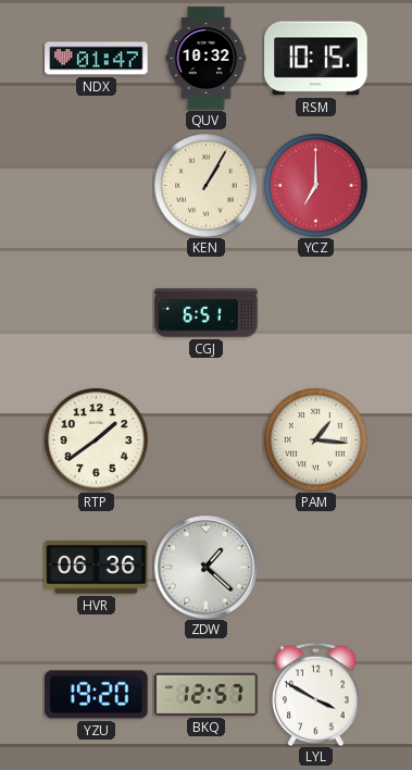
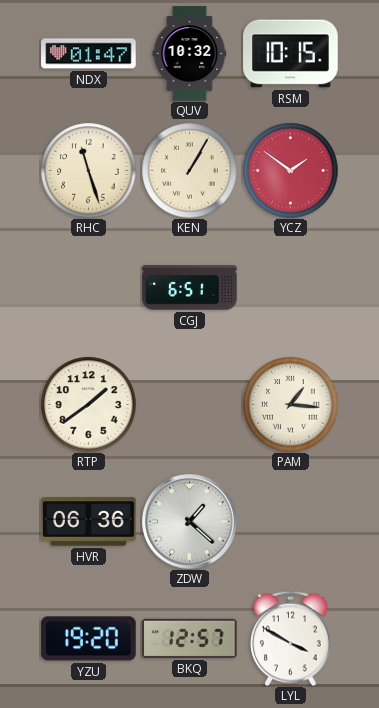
RHC: none -> 11:27
YCZ: 7:00 -> 1:51
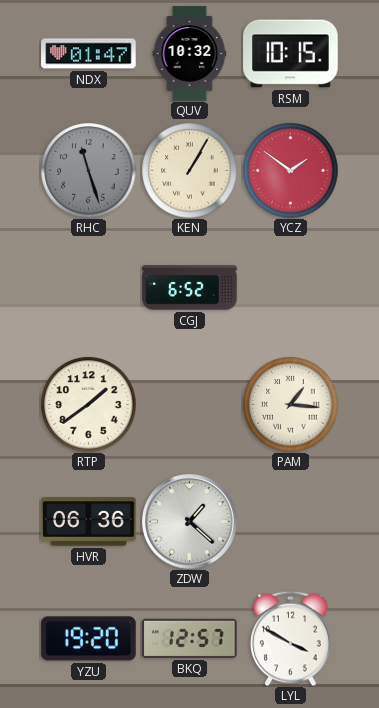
RHC dial: cream -> grey
CGJ: 6:51 -> 6:52
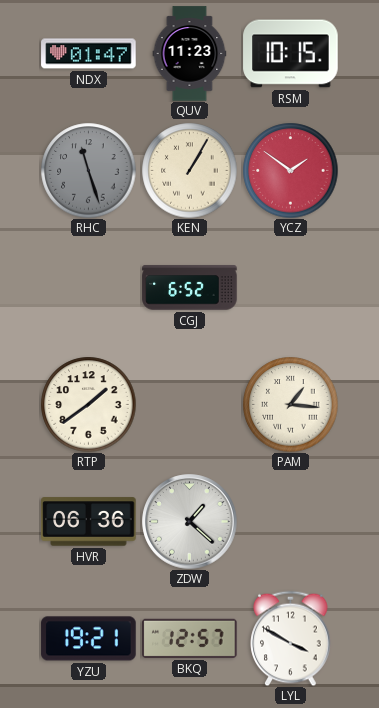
QUV: 10:32 -> 11:23
YZU: 19:20 -> 19:21
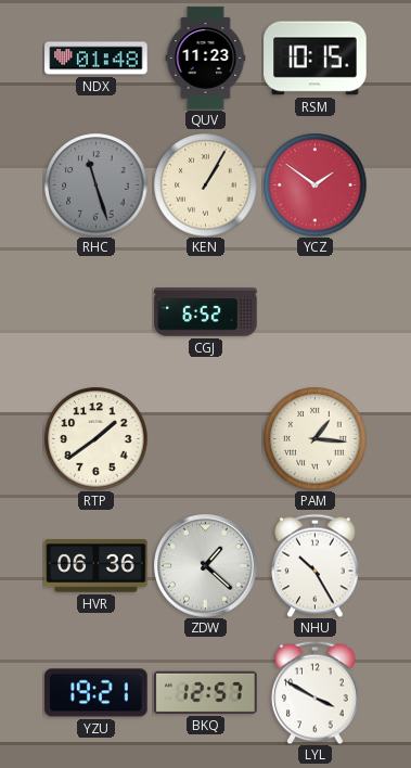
NDX: 01:47 -> 01:48
NHU: none -> 10:25
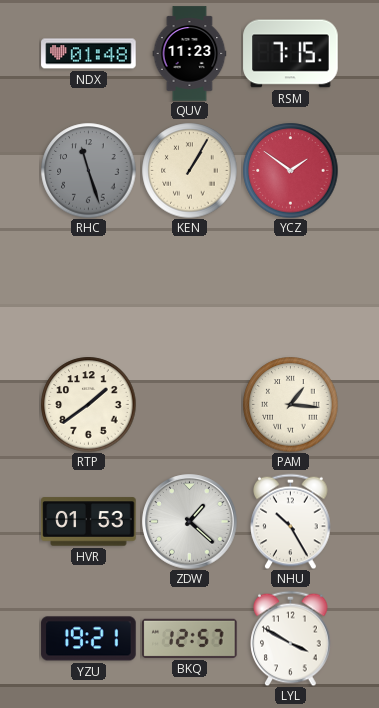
RSM: 10:15 -> 7:15
CGJ: 6:52 -> none
HVR: 06:36 -> 01:53
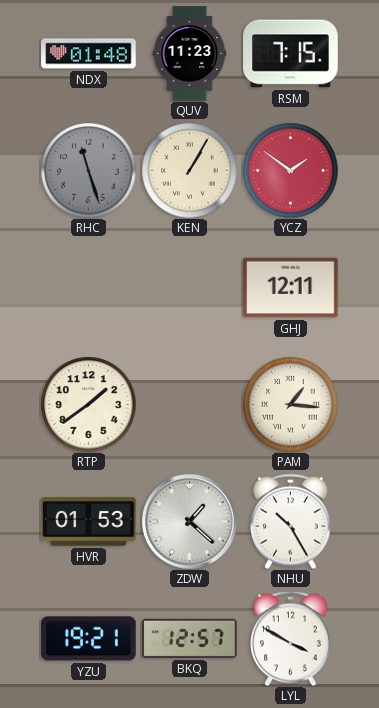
GHJ: none -> 12:11
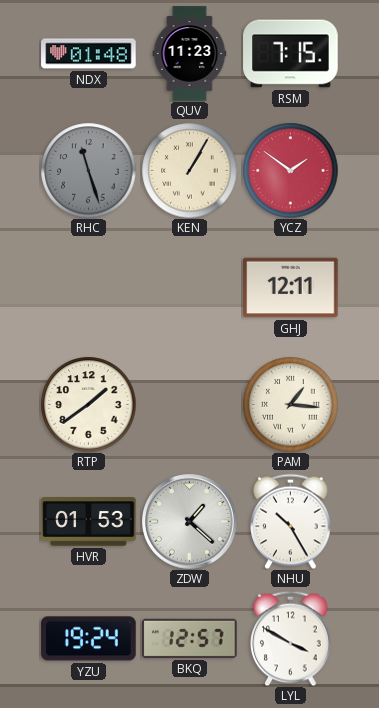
YZU: 19:21 -> 19:24
